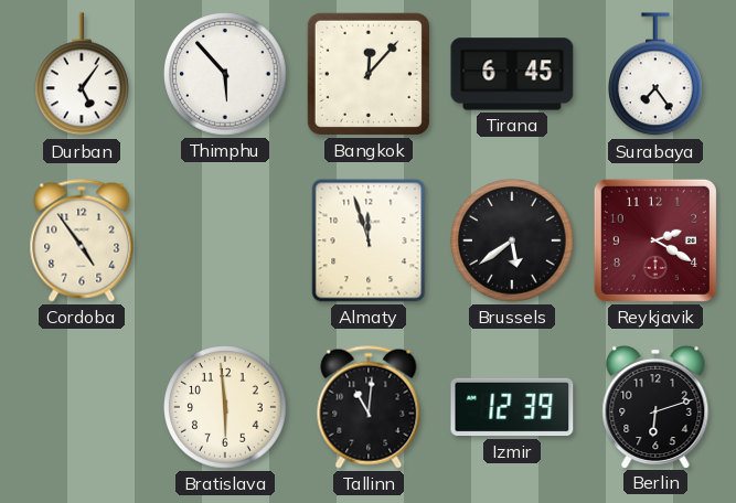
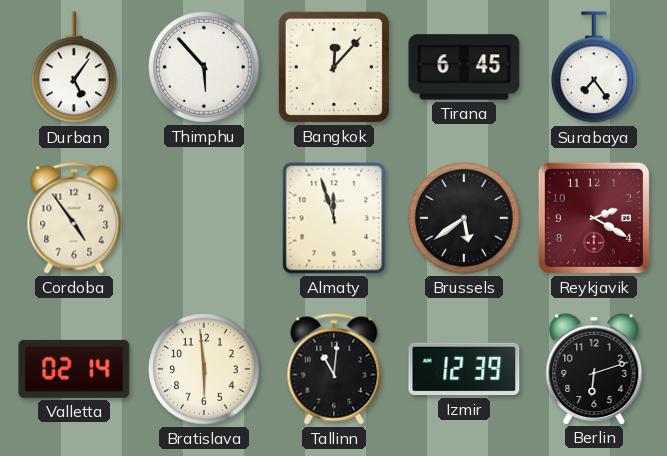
Valletta: none -> 02:14
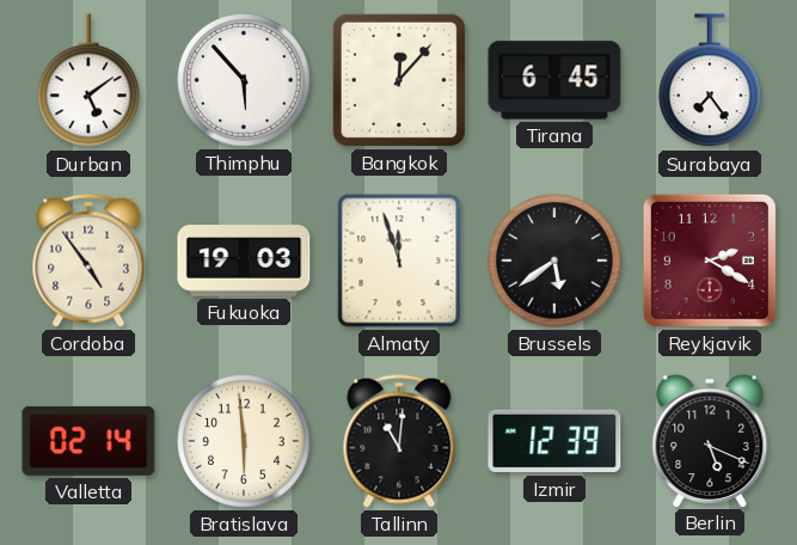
Durban: 5:06 -> 5:09
Fukuoka: none -> 19:03
Berlin: 6:12 -> 5:19
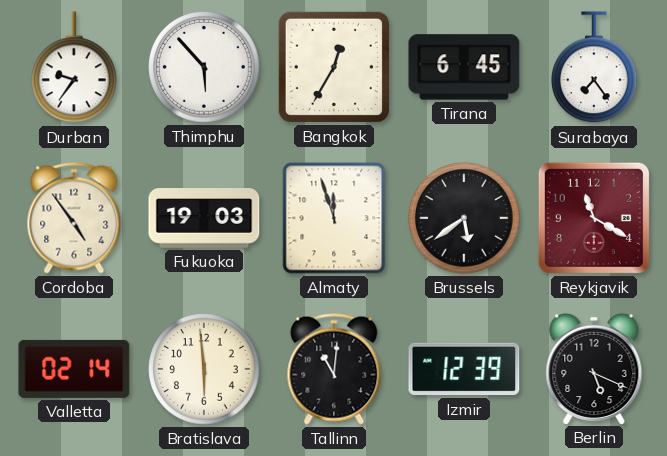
Durban: 5:09 -> 9:36
Bangkok: 12:07 -> 12:35
Reykjavik: 2:20 -> 11:20
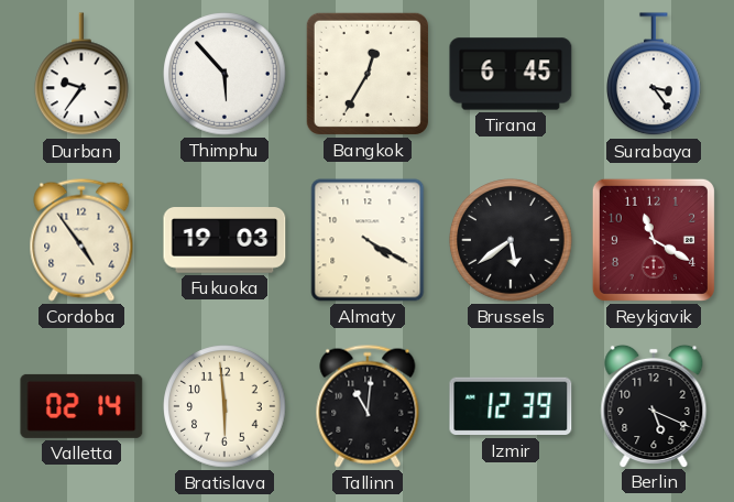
Surabaya: 7:24 -> 3:24
Almaty: 11:57 -> 4:20
